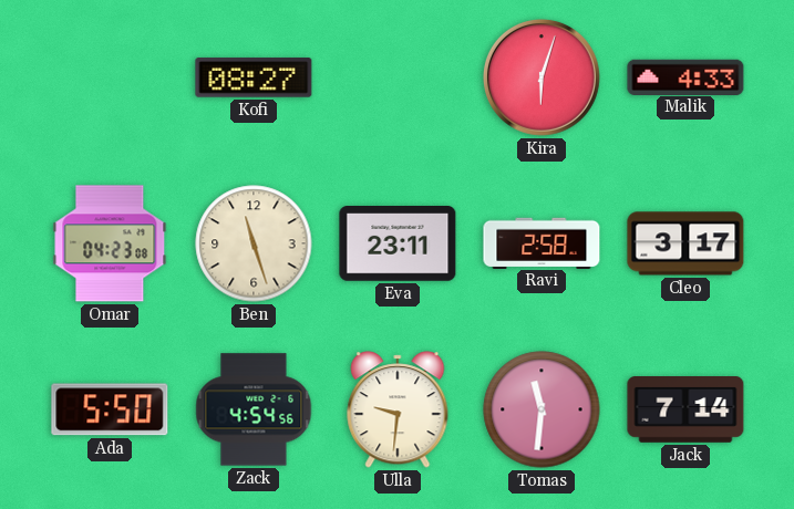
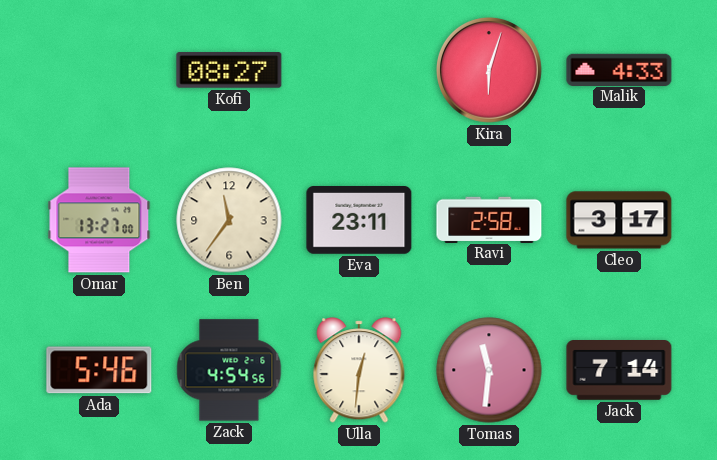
Omar: 04:23 -> 13:27
Ben: 11:27 -> 11:36
Ada: 5:50 -> 5:46
Ulla: 9:31 -> 12:31
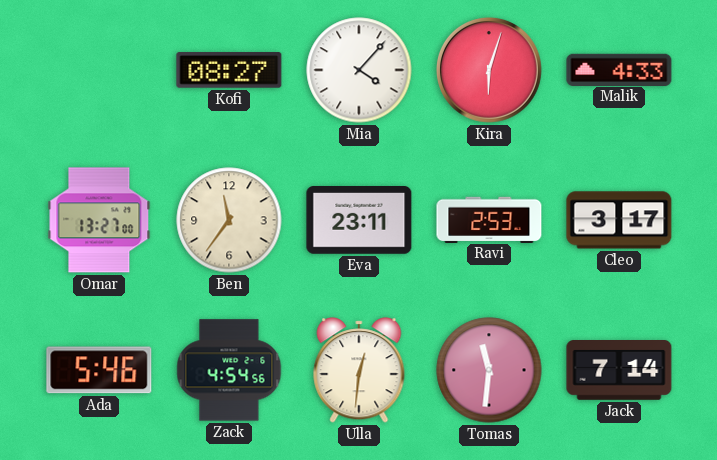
Mia: none -> 4:07
Ravi: 2:58 -> 2:53
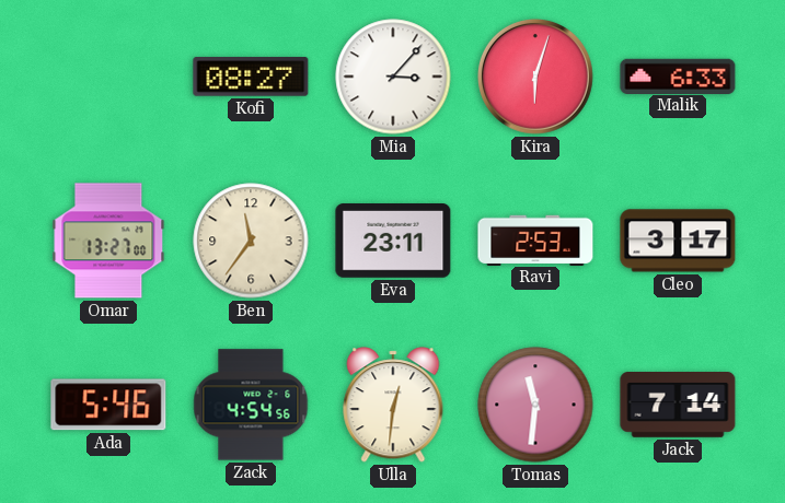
Mia: 4:07 -> 3:07
Malik: 4:33 -> 6:33
